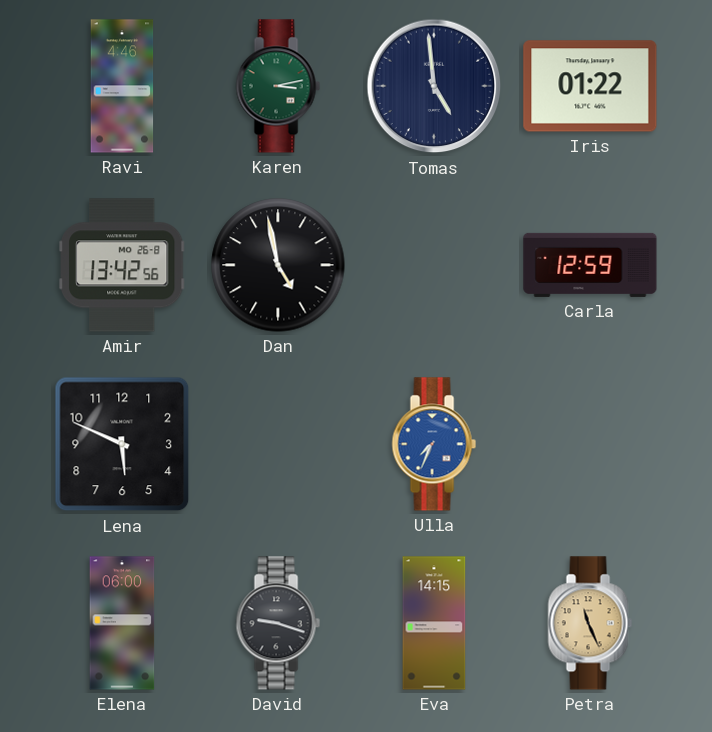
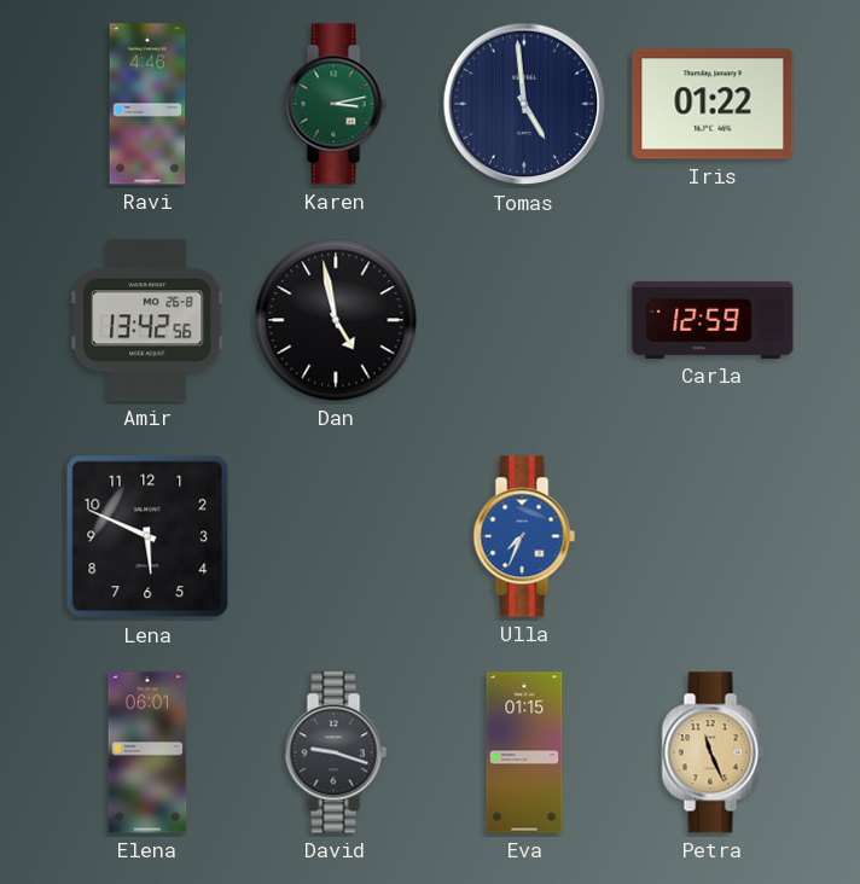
Elena: 06:00 -> 06:01
Eva: 14:15 -> 01:15
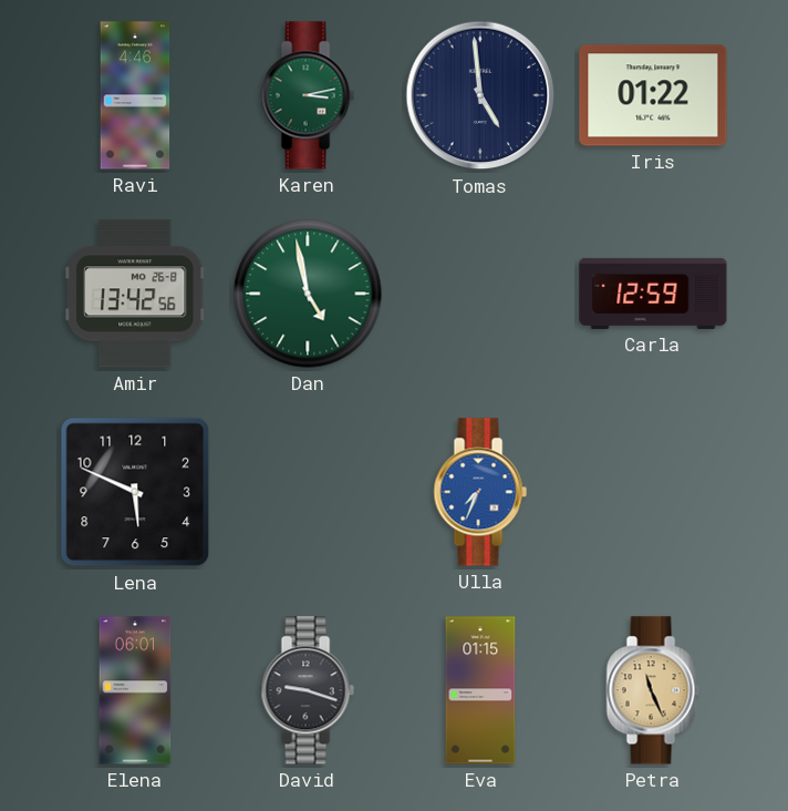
Dan dial: black -> green
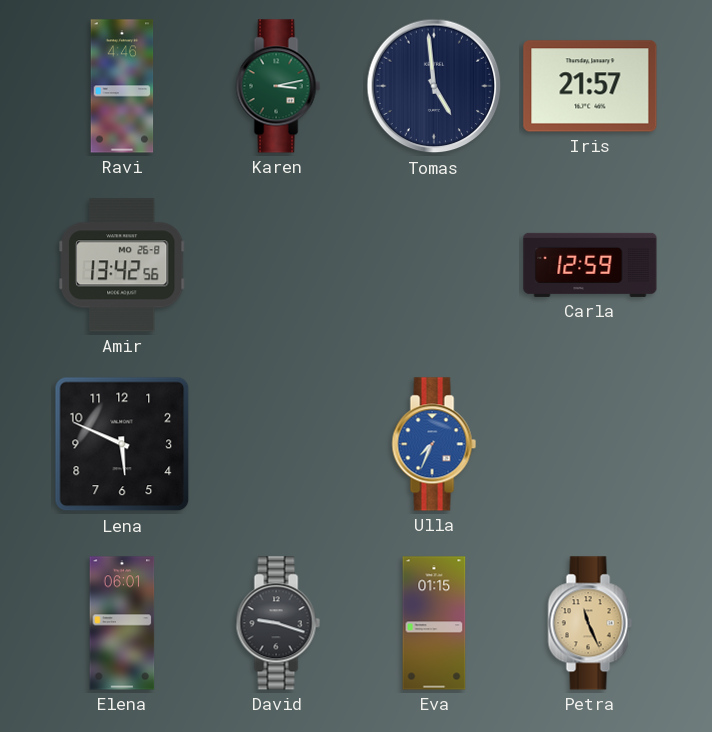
Iris: 01:22 -> 21:57
Dan: 4:58 -> none
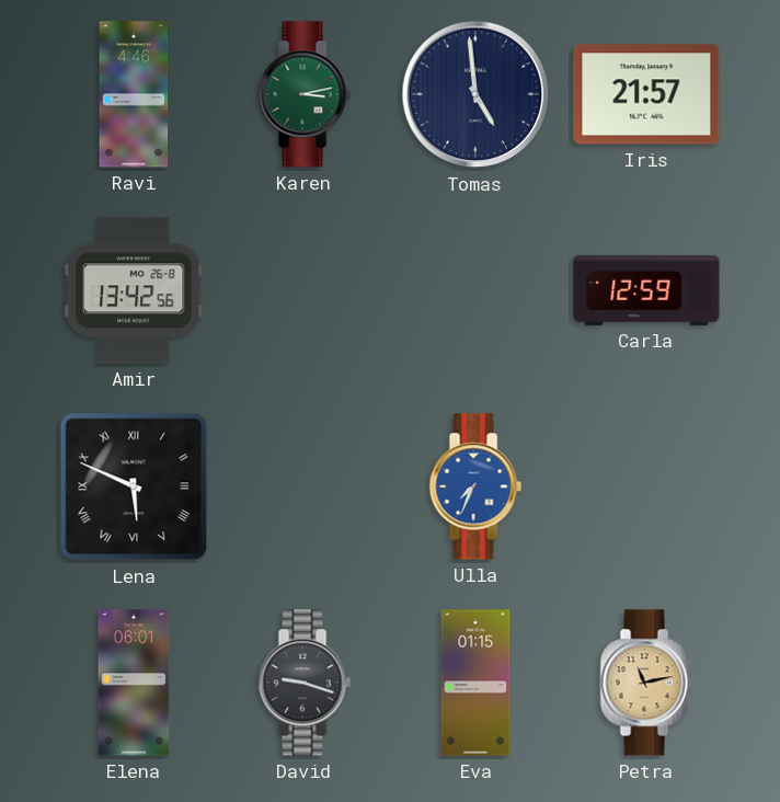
Lena numerals: Arabic -> Roman
Petra: 11:26 -> 11:13
